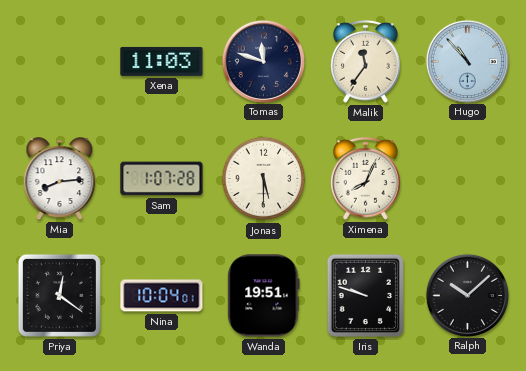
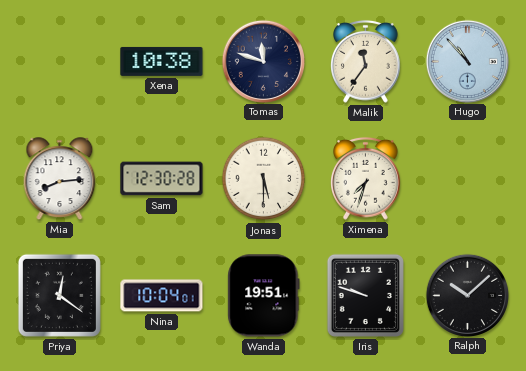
Xena: 11:03 -> 10:38
Sam: 1:07 -> 12:30
Ximena: 8:04 -> 7:33
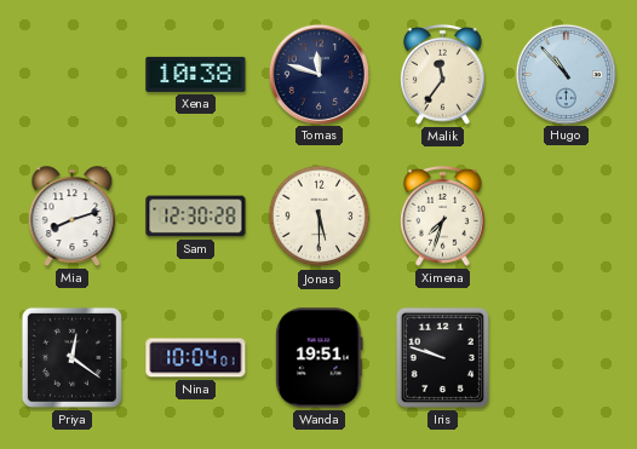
Mia: 8:14 -> 8:12
Ralph: 10:08 -> none
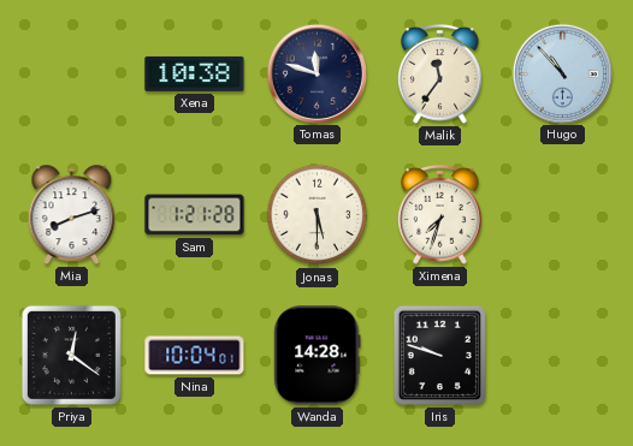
Sam: 12:30 -> 1:21
Wanda: 19:51 -> 14:28
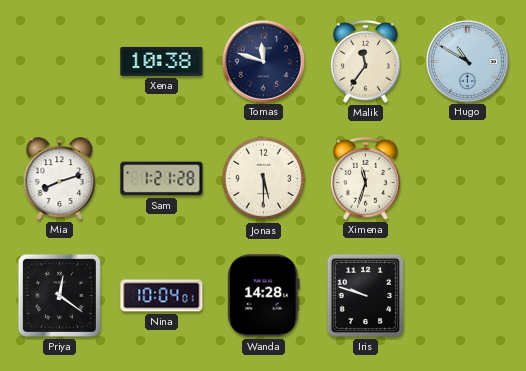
Hugo: 10:53 -> 10:50
Ximena: 7:33 -> 11:33
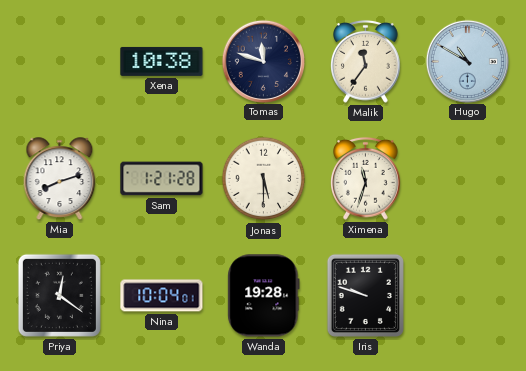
Wanda: 14:28 -> 19:28
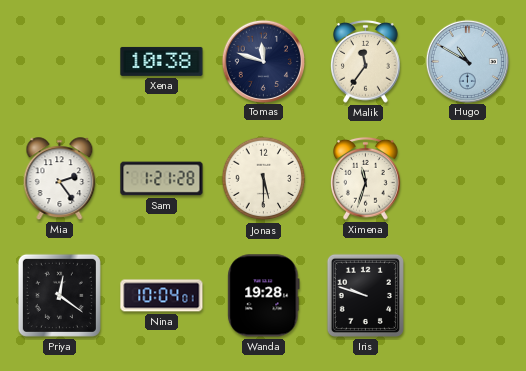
Mia: 8:12 -> 2:24
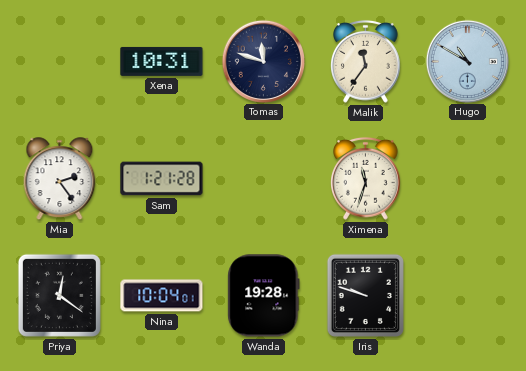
Xena: 10:38 -> 10:31
Jonas: 5:30 -> none
